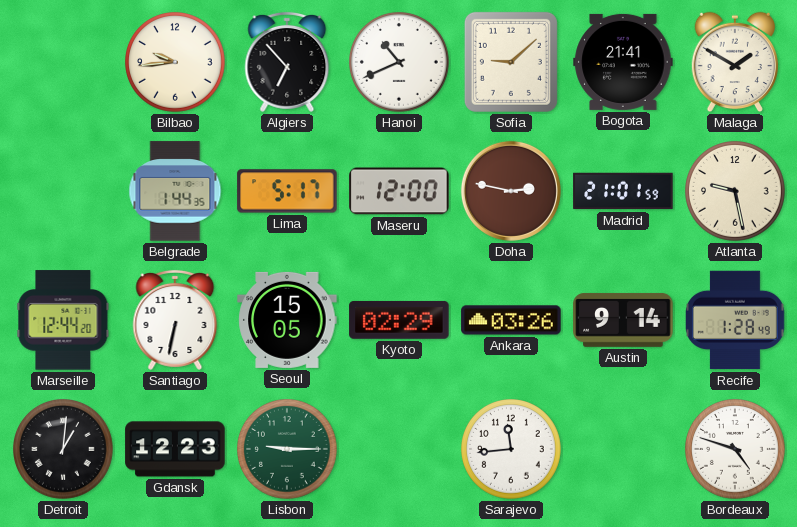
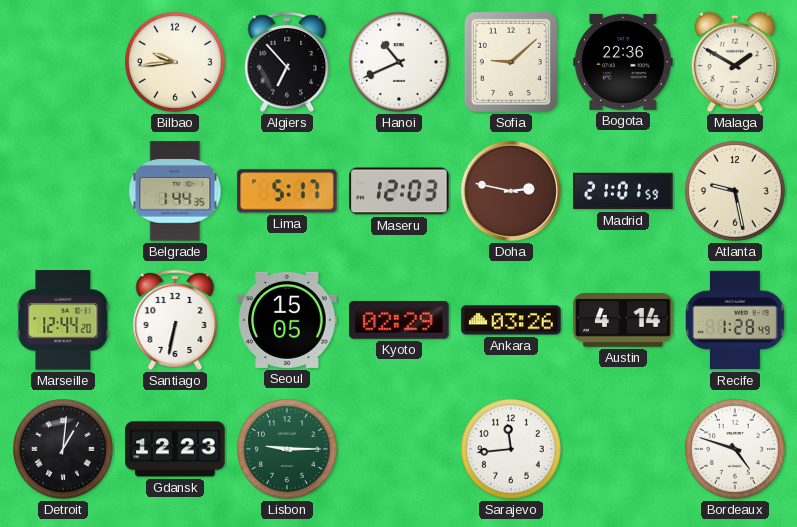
Bogota: 21:41 -> 22:36
Maseru: 12:00 -> 12:03
Austin: 9:14 -> 4:14
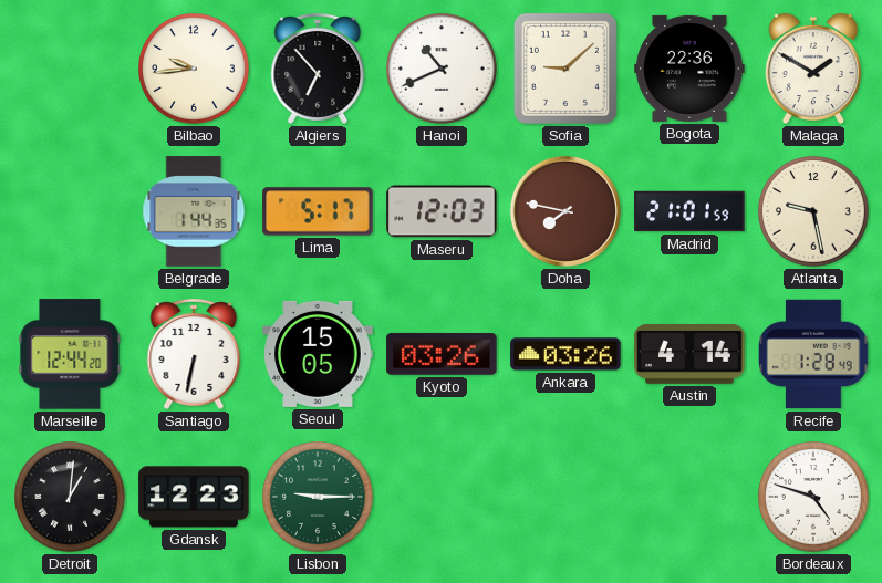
Doha: 2:47 -> 7:47
Kyoto: 02:29 -> 03:26
Sarajevo: 11:44 -> none
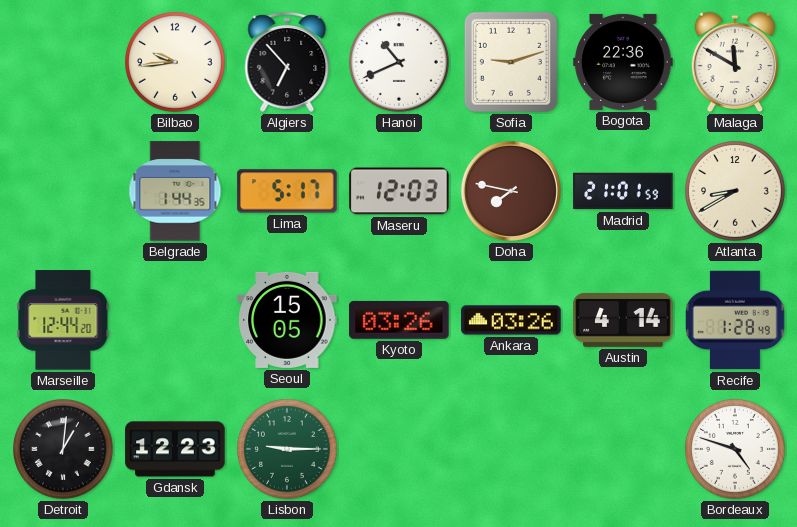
Sofia: 9:08 -> 9:12
Malaga: 1:50 -> 11:50
Atlanta: 9:28 -> 8:40
Santiago: 6:32 -> none
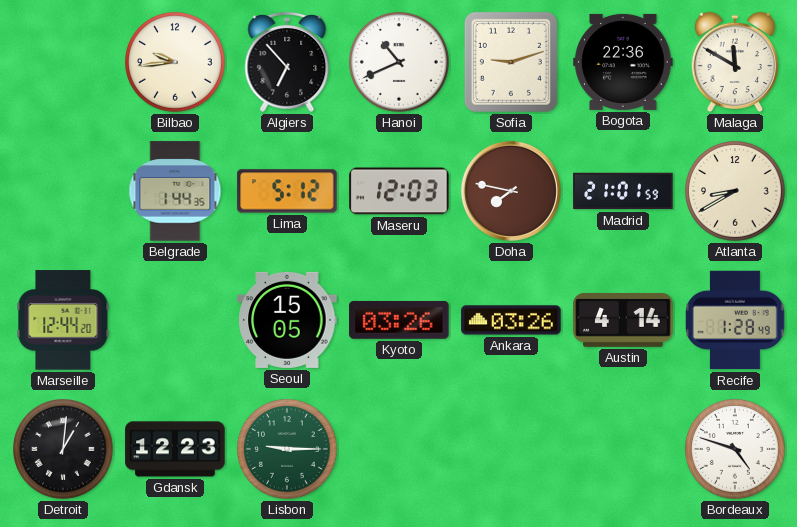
Lima: 5:17 -> 5:12
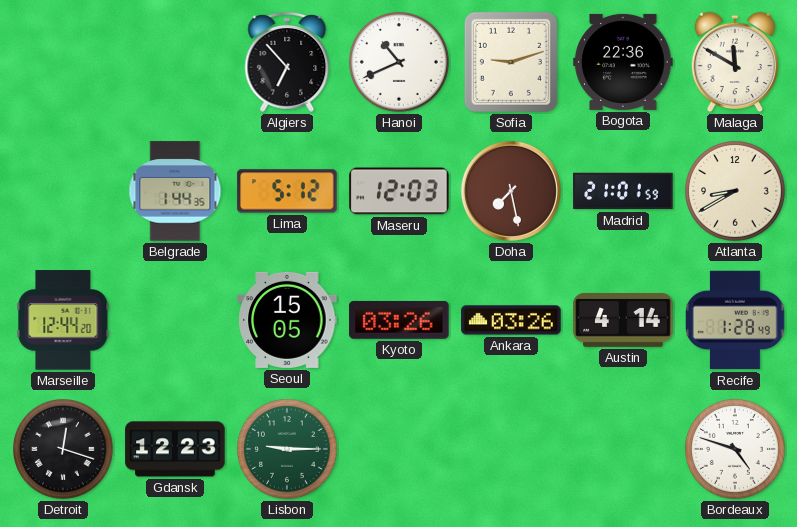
Bilbao: 9:44 -> none
Doha: 7:47 -> 7:28
Detroit: 1:01 -> 12:18
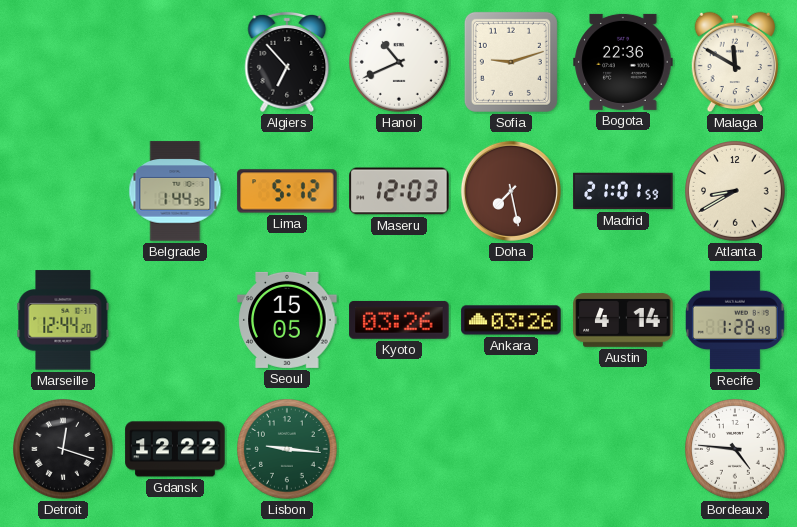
Gdansk: 12:23 -> 12:22
Lisbon: 9:15 -> 9:16
Bordeaux: 4:48 -> 4:46
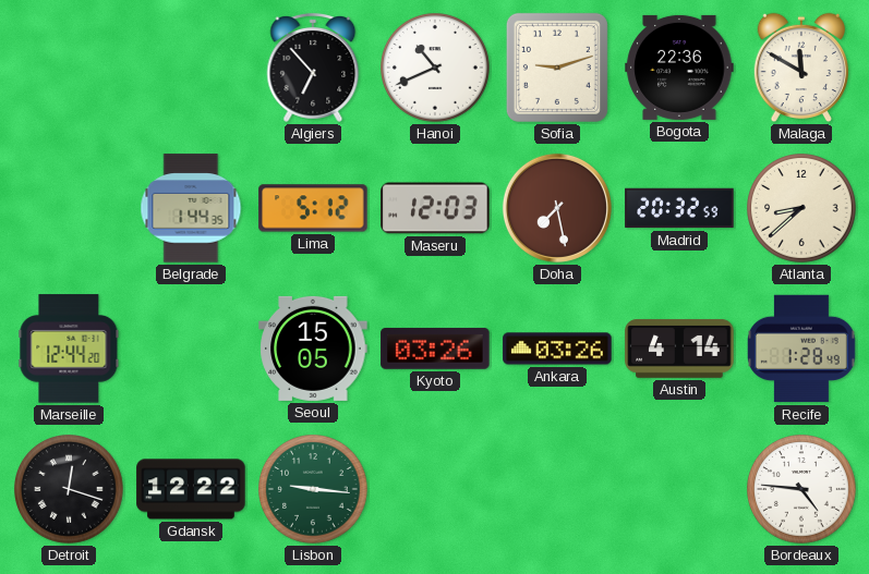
Madrid: 21:01 -> 20:32
Atlanta: 8:40 -> 8:38
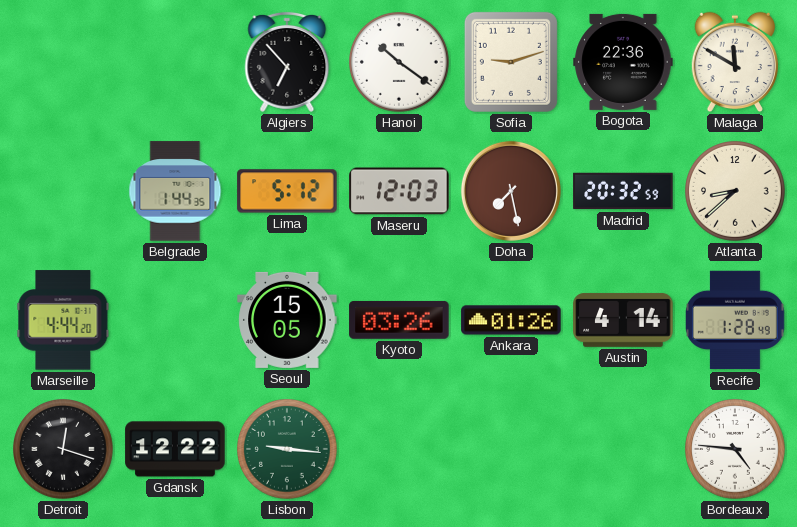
Hanoi: 10:41 -> 10:21
Marseille: 12:44 -> 4:44
Ankara: 03:26 -> 01:26
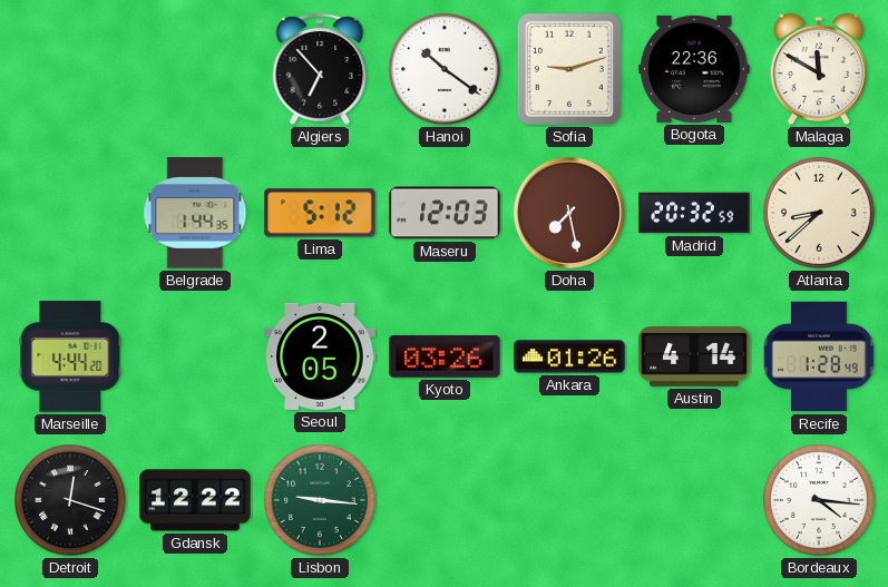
Seoul: 15:05 -> 2:05
Bordeaux: 4:46 -> 4:16
